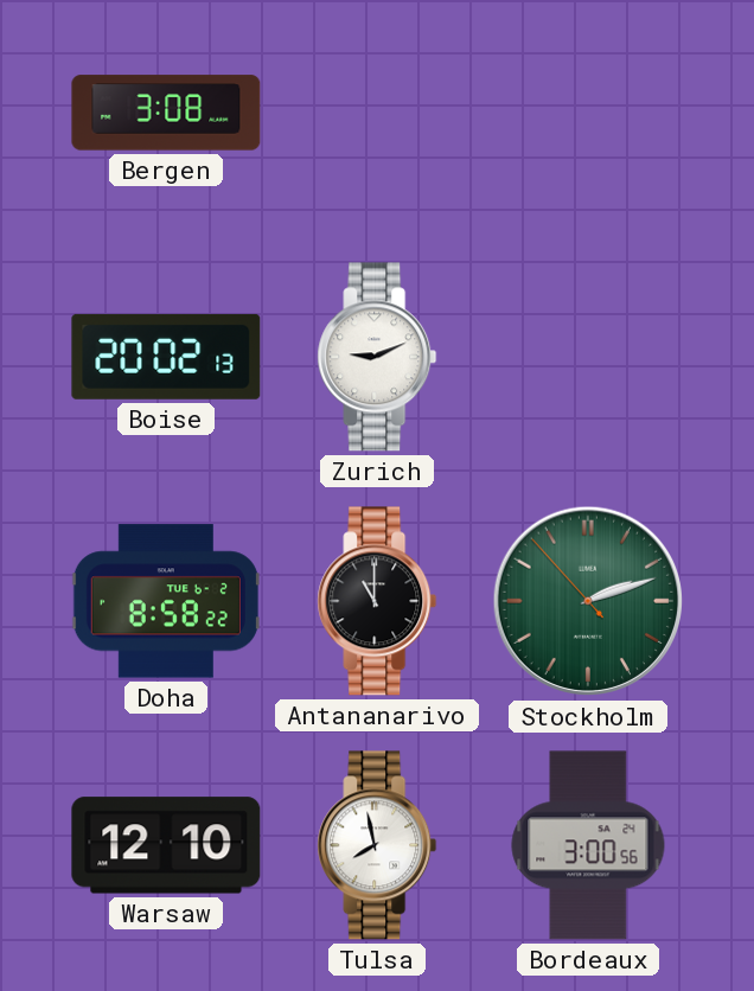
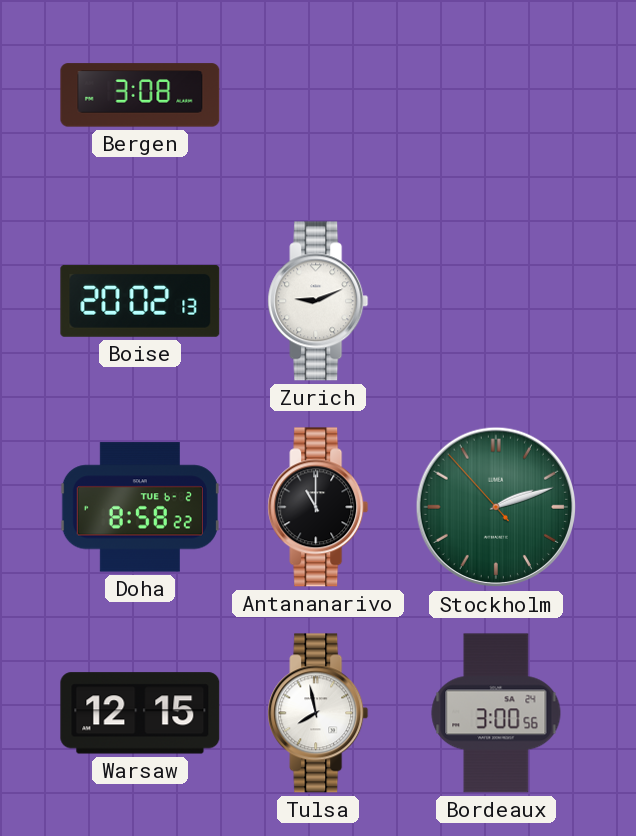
Warsaw: 12:10 -> 12:15
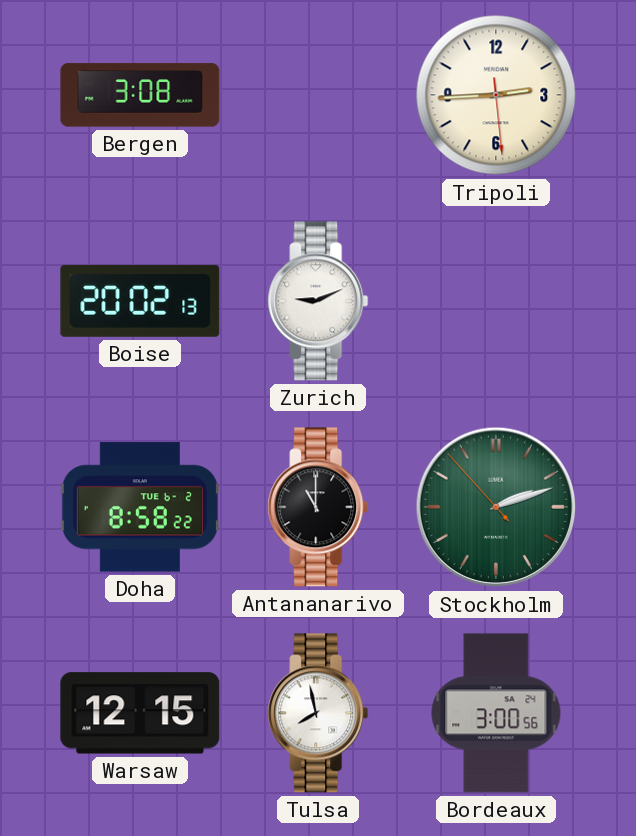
Tripoli: none -> 2:44
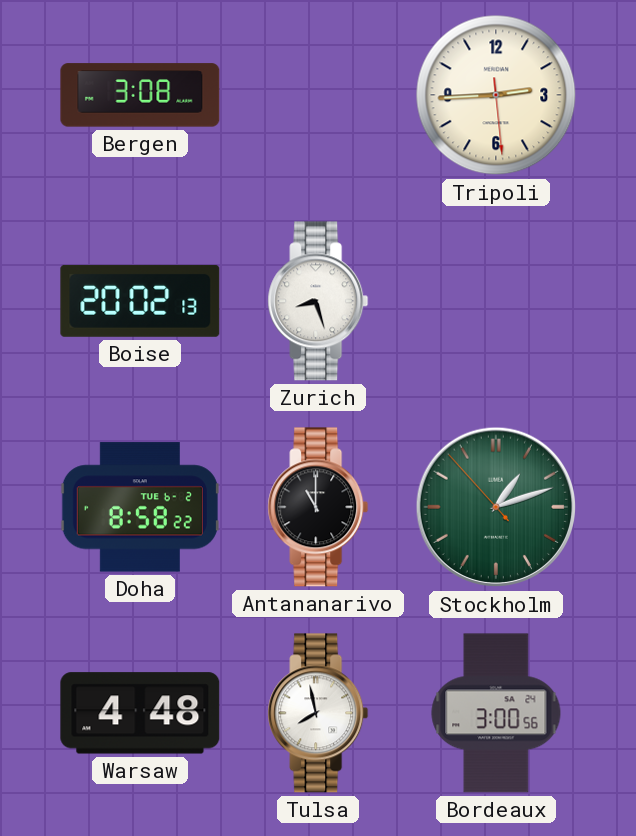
Zurich: 9:11 -> 8:27
Stockholm: 2:11 -> 1:11
Warsaw: 12:15 -> 4:48
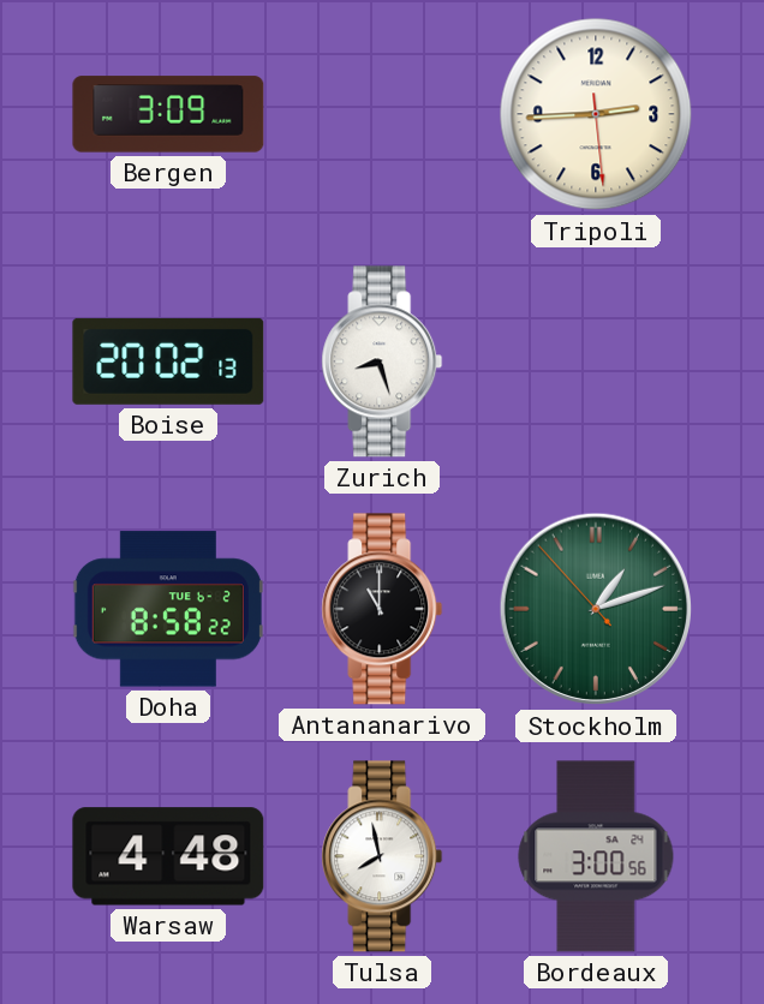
Bergen: 3:08 -> 3:09
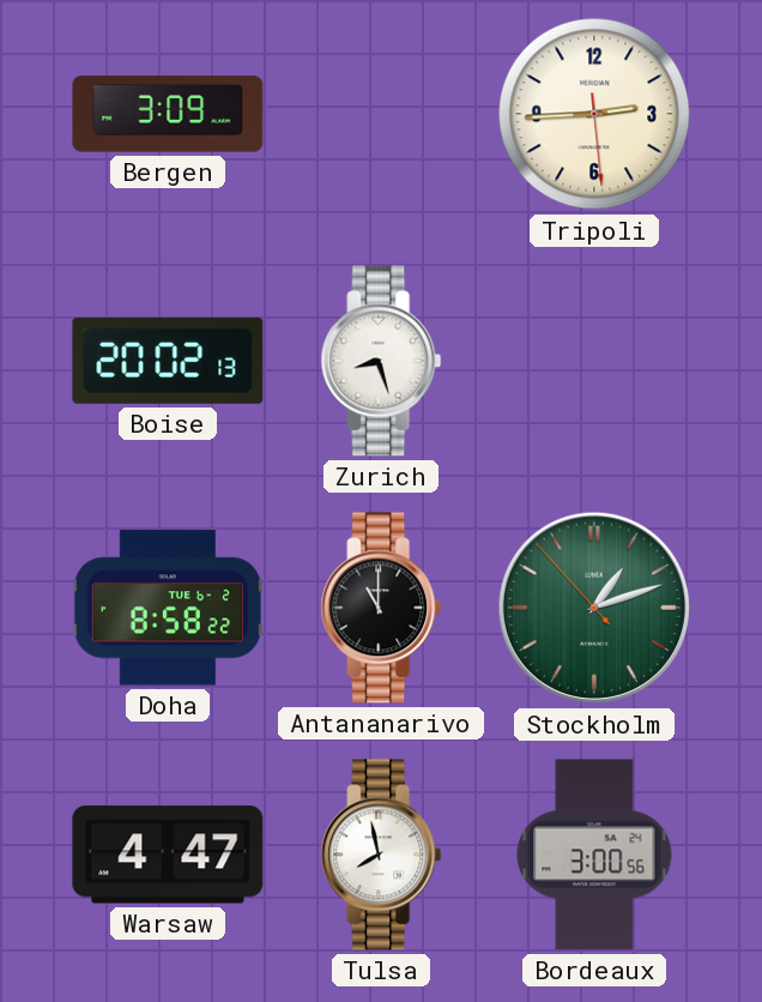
Warsaw: 4:48 -> 4:47
